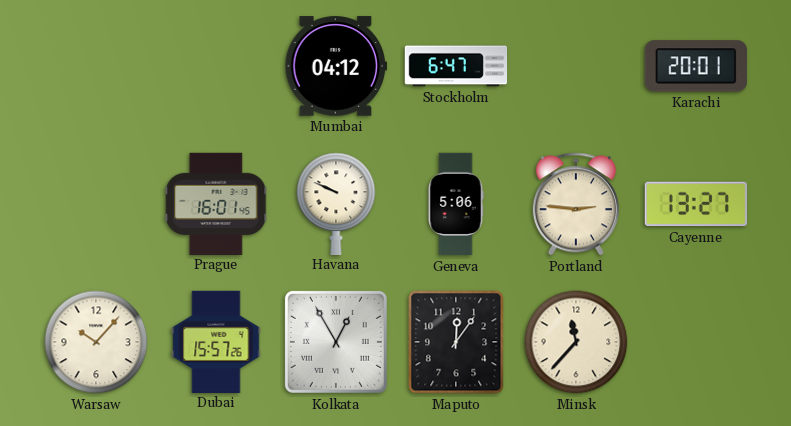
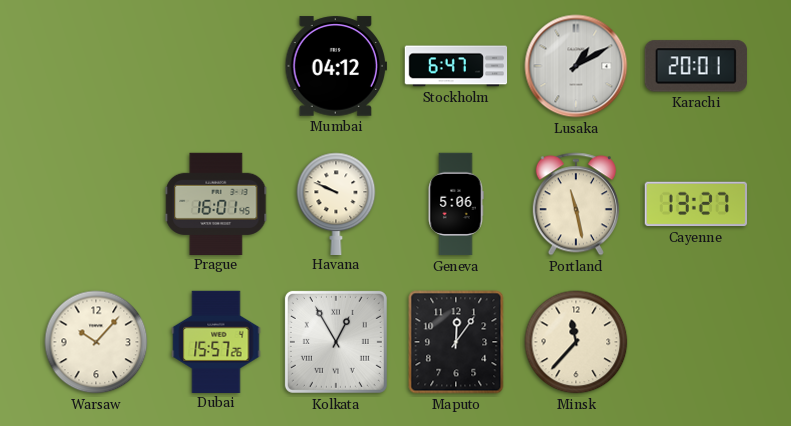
Lusaka: none -> 1:10
Portland: 2:46 -> 11:28
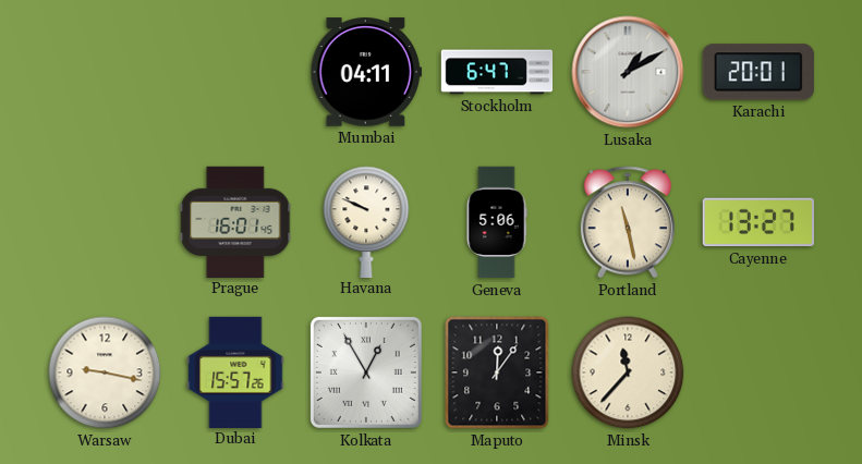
Mumbai: 04:12 -> 04:11
Warsaw: 10:07 -> 9:17
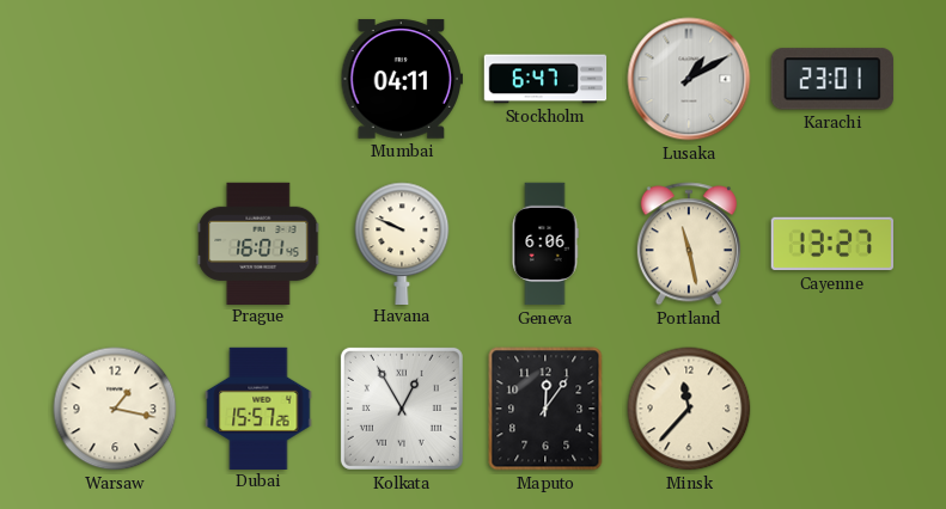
Karachi: 20:01 -> 23:01
Geneva: 5:06 -> 6:06
Warsaw: 9:17 -> 1:17
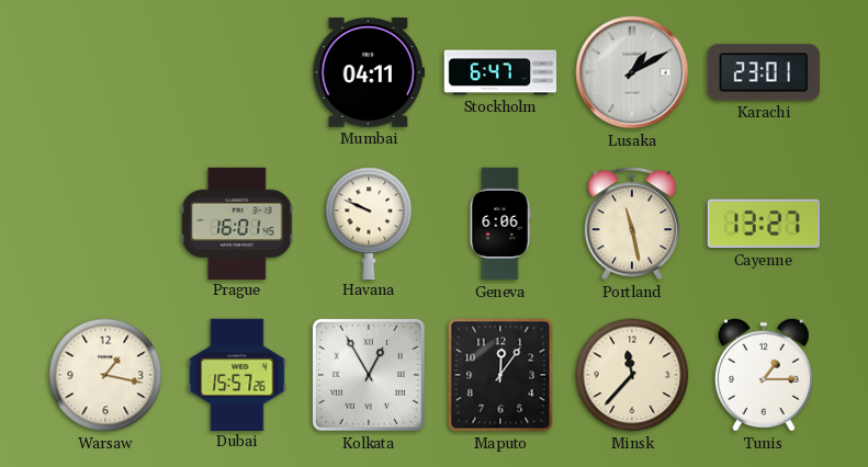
Tunis: none -> 1:15
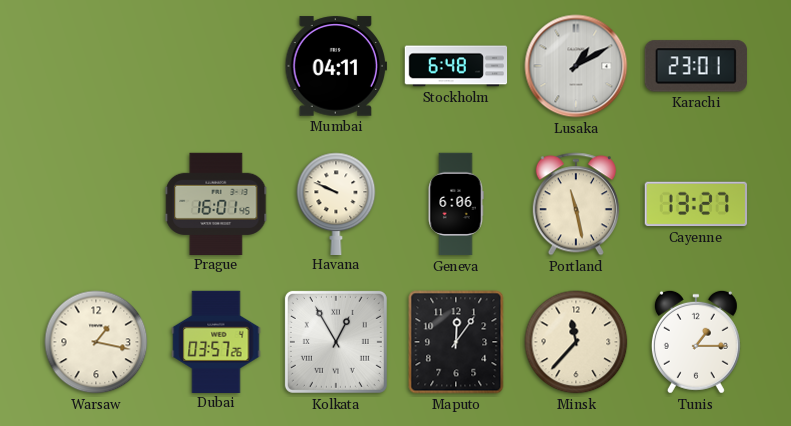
Stockholm: 6:47 -> 6:48
Dubai: 15:57 -> 03:57
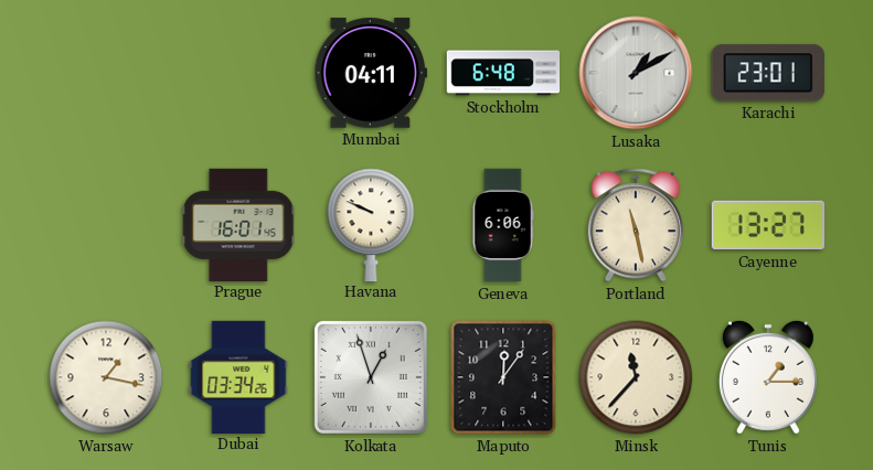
Dubai: 03:57 -> 03:34
Kolkata: 12:55 -> 12:57
